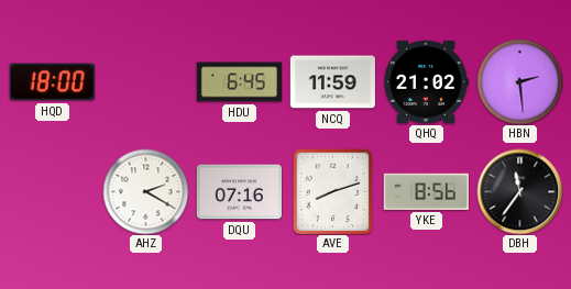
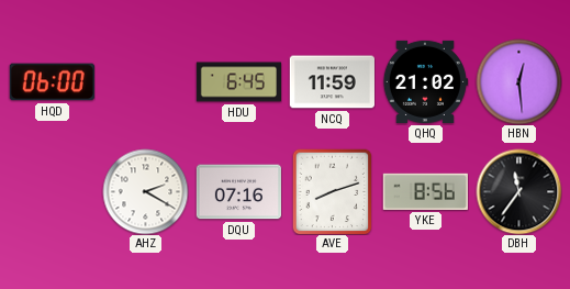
HQD: 18:00 -> 06:00
HBN: 2:29 -> 12:29
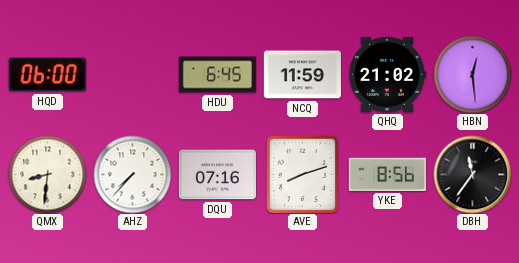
QMX: none -> 8:31
AHZ: 2:20 -> 7:37
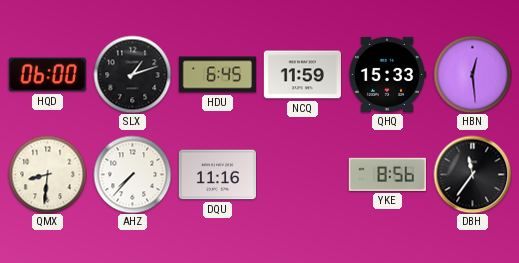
SLX: none -> 1:12
QHQ: 21:02 -> 15:33
DQU: 07:16 -> 11:16
AVE: 8:12 -> none
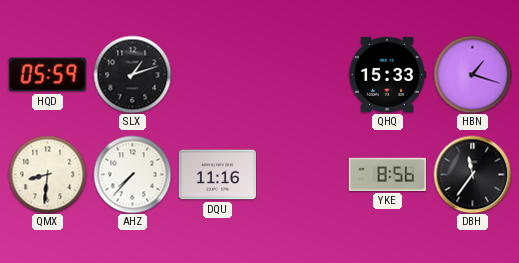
HQD: 06:00 -> 05:59
HDU: 6:45 -> none
NCQ: 11:59 -> none
HBN: 12:29 -> 1:18
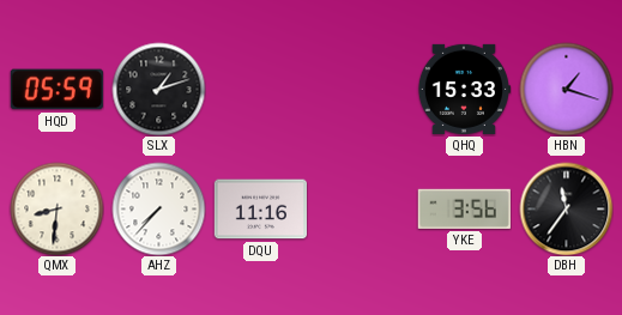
YKE: 8:56 -> 3:56
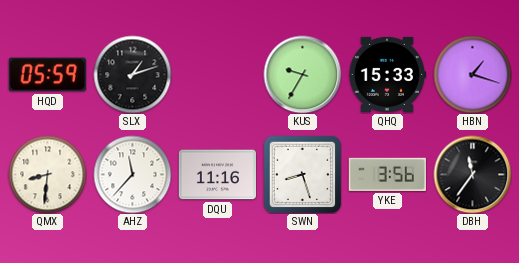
KUS: none -> 9:35
AHZ: 7:37 -> 11:37
SWN: none -> 8:27
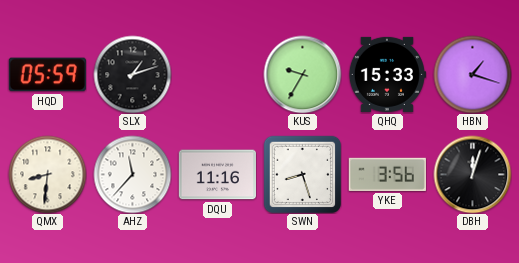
DBH: 11:36 -> 12:03
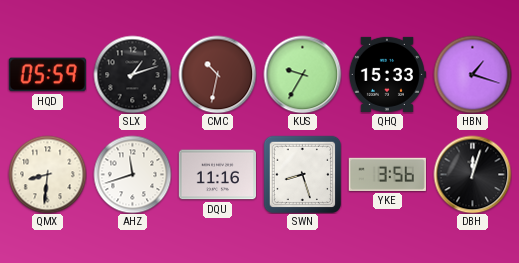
CMC: none -> 10:32
AHZ: 11:37 -> 11:42
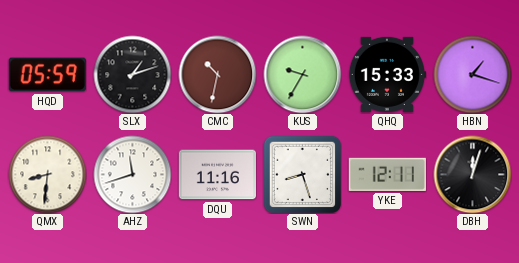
YKE: 3:56 -> 12:11
